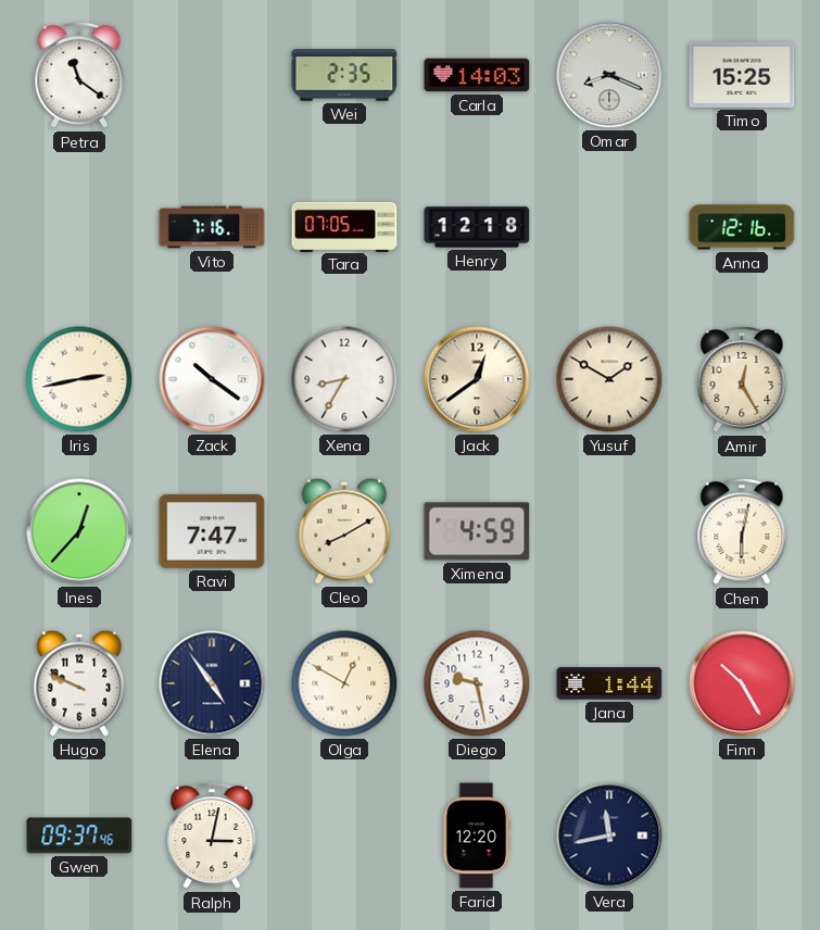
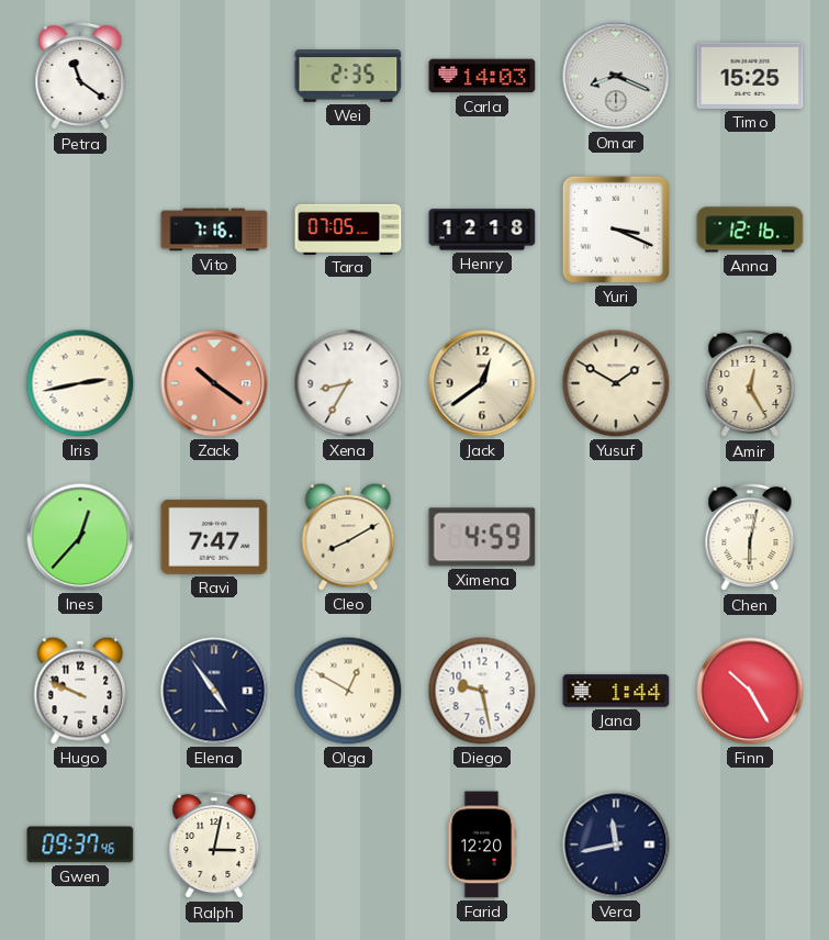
Yuri: none -> 3:19
Zack dial: white -> salmon
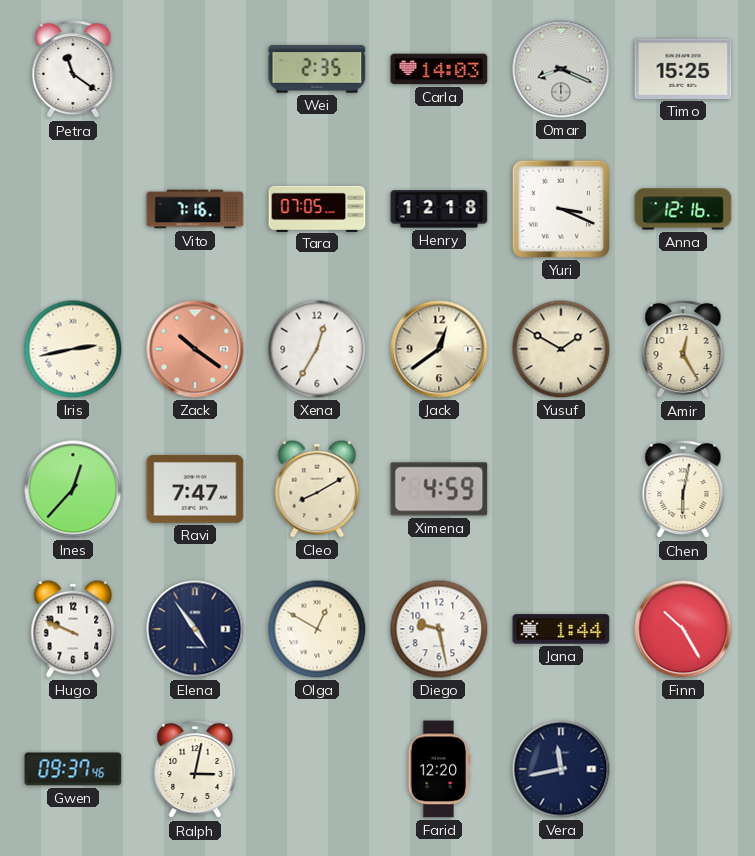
Xena: 8:35 -> 12:35
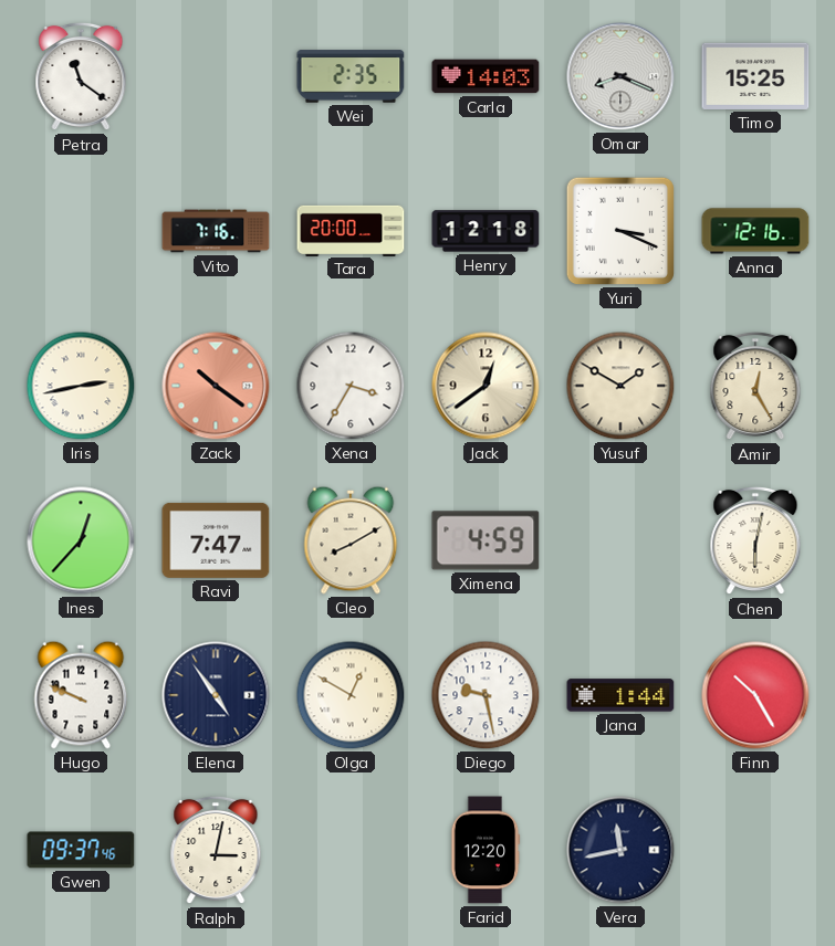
Tara: 07:05 -> 20:00
Xena: 12:35 -> 3:35
